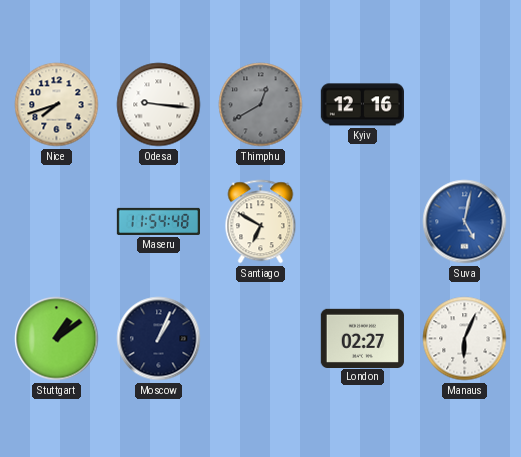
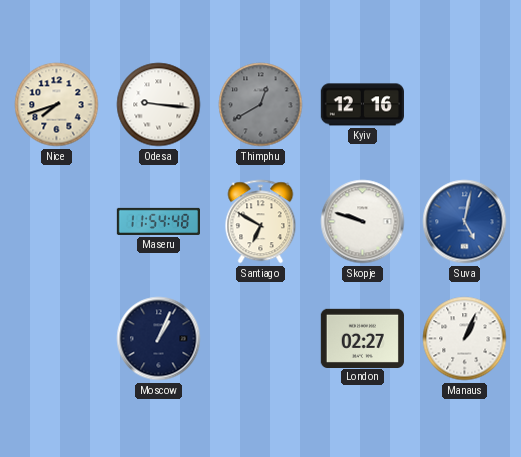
Skopje: none -> 9:48
Stuttgart: 1:09 -> none
Manaus: 6:04 -> 1:04
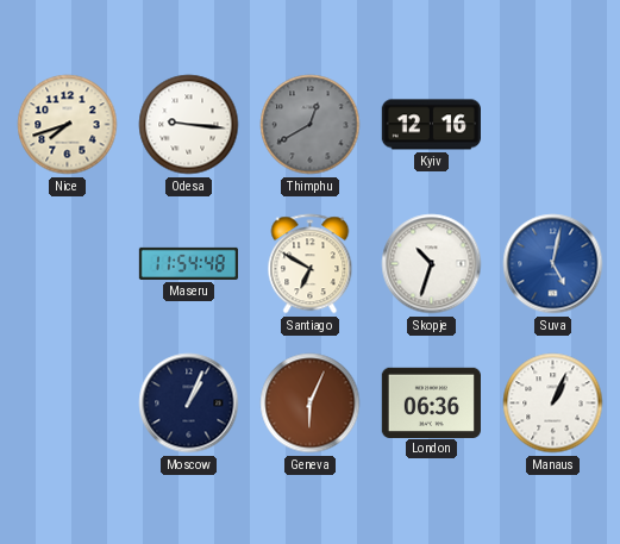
Skopje: 9:48 -> 10:33
Geneva: none -> 6:04
London: 02:27 -> 06:36
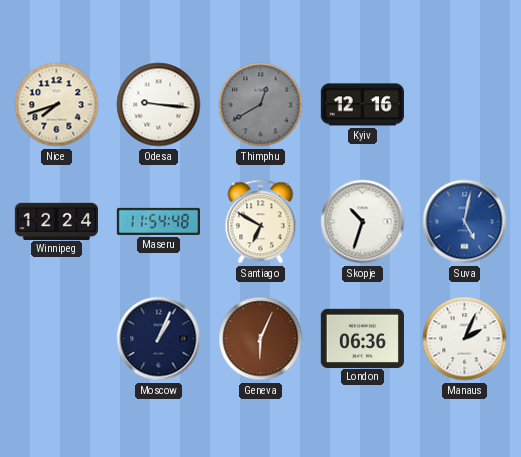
Winnipeg: none -> 12:24
Manaus: 1:04 -> 2:04
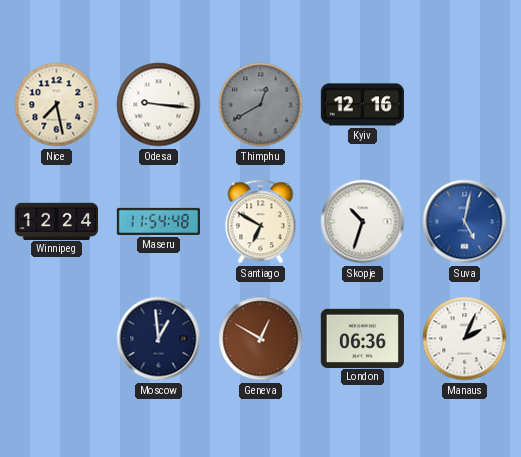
Nice: 7:42 -> 7:28
Moscow: 1:04 -> 12:59
Geneva: 6:04 -> 12:50
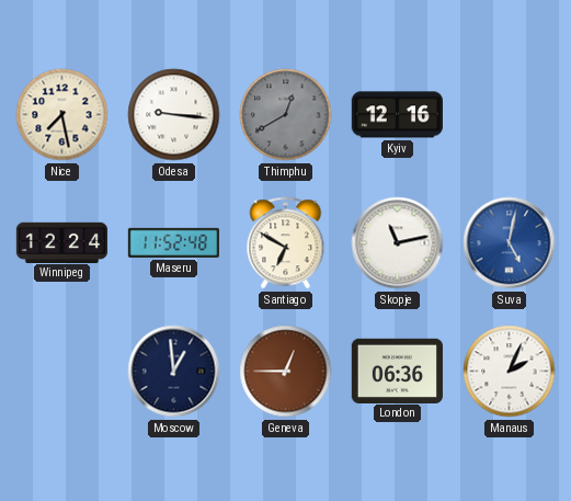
Maseru: 11:54 -> 11:52
Skopje: 10:33 -> 11:13
Geneva: 12:50 -> 12:45
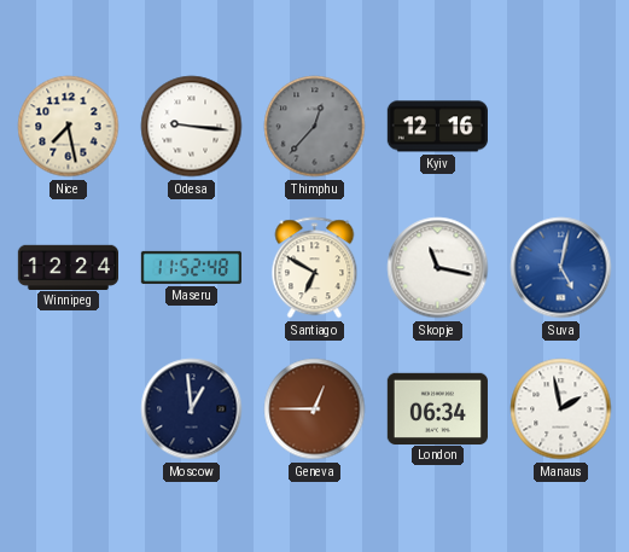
Thimphu: 12:40 -> 12:37
Skopje: 11:13 -> 11:17
London: 06:36 -> 06:34
Manaus: 2:04 -> 1:58
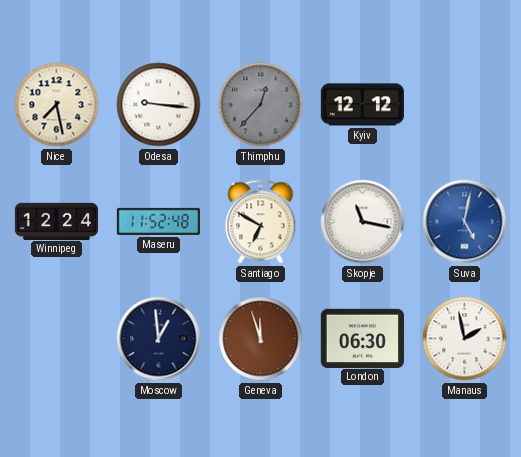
Kyiv: 12:16 -> 12:12
Geneva: 12:45 -> 11:57
London: 06:34 -> 06:30
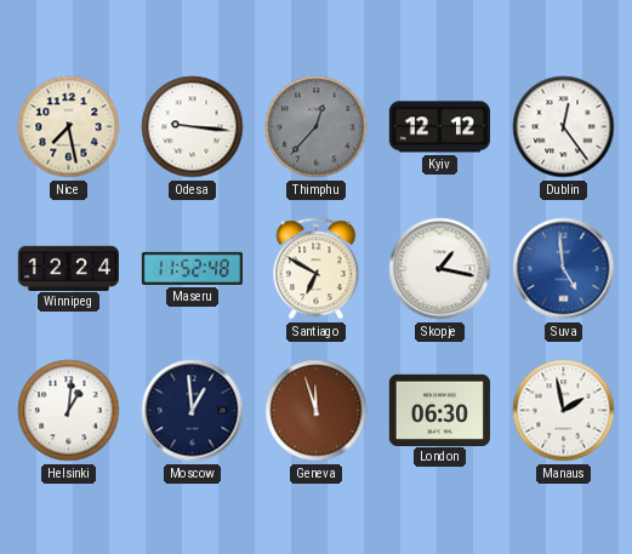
Dublin: none -> 12:24
Skopje: 11:17 -> 1:17
Suva: 5:02 -> 4:59
Helsinki: none -> 1:01
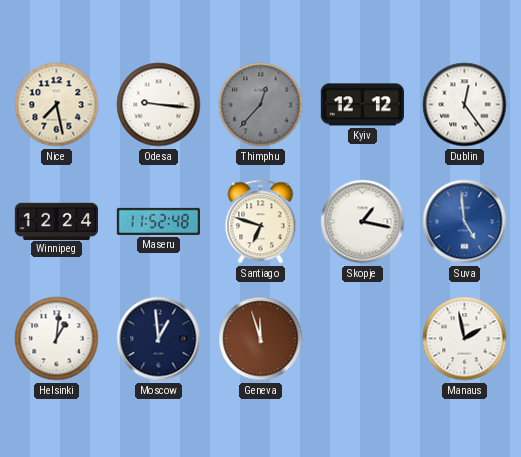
Santiago: 6:50 -> 6:48
London: 06:30 -> none
